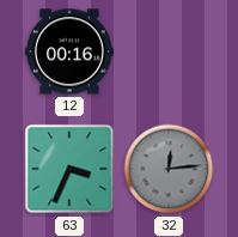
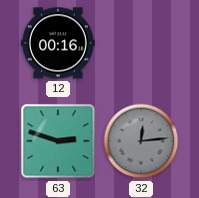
63: 3:34 -> 2:48
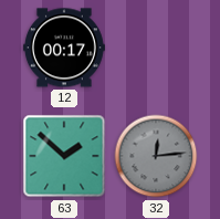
12: 00:16 -> 00:17
63: 2:48 -> 1:52
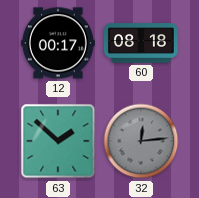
60: none -> 08:18
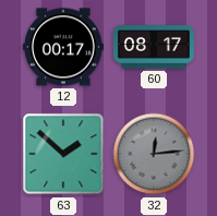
60: 08:18 -> 08:17
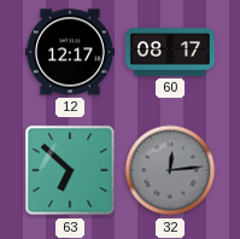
12: 00:17 -> 12:17
63: 1:52 -> 6:52
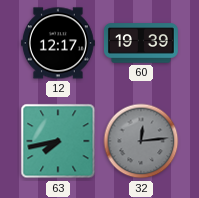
60: 08:17 -> 19:39
63: 6:52 -> 7:43
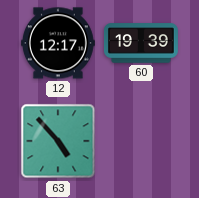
63: 7:43 -> 4:53
32: 12:14 -> none
